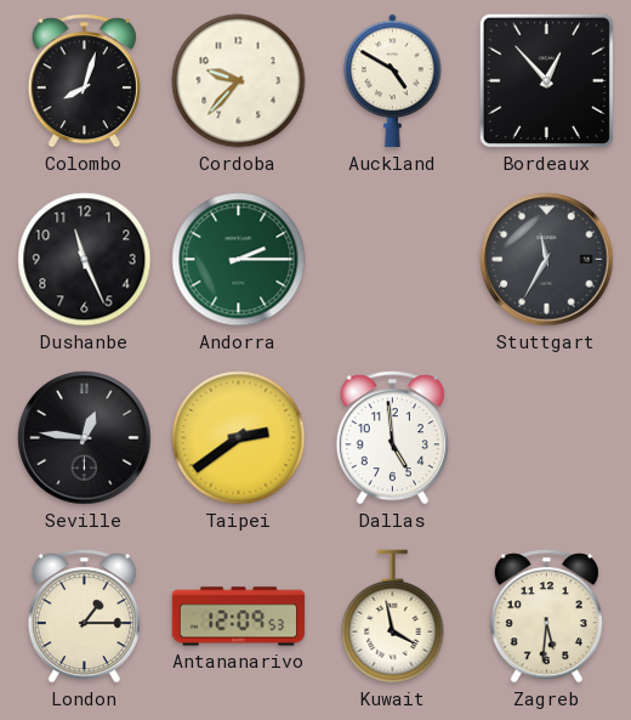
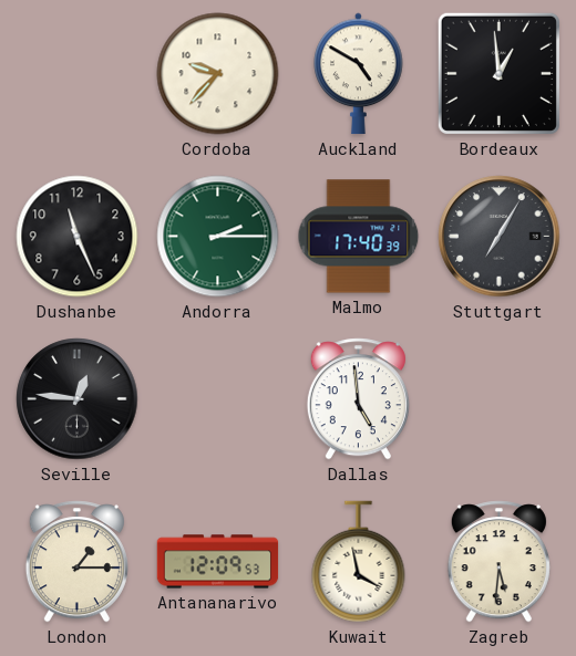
Colombo: 8:03 -> none
Bordeaux: 12:53 -> 12:59
Malmo: none -> 17:40
Stuttgart: 11:35 -> 7:05
Taipei: 2:39 -> none
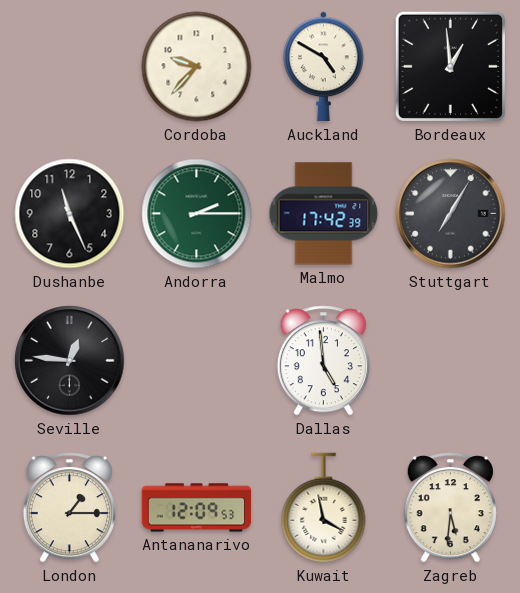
Malmo: 17:40 -> 17:42
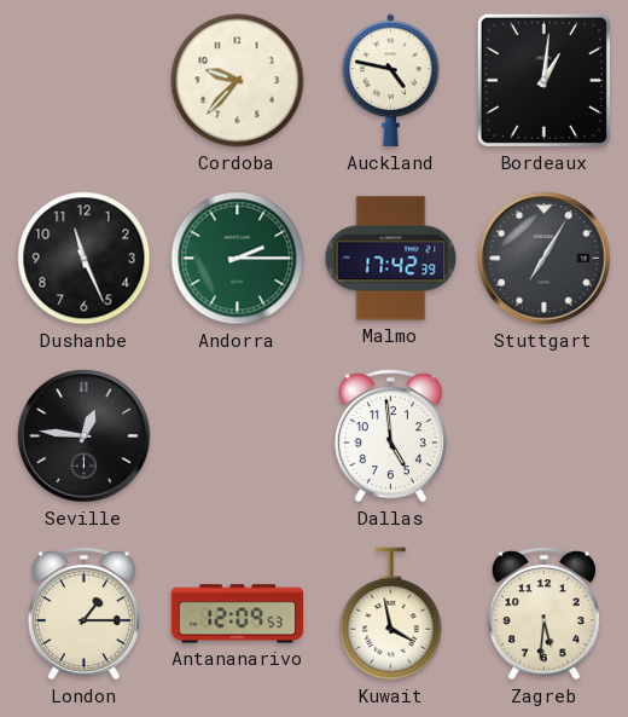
Auckland: 4:50 -> 4:47
Bordeaux: 12:59 -> 1:01
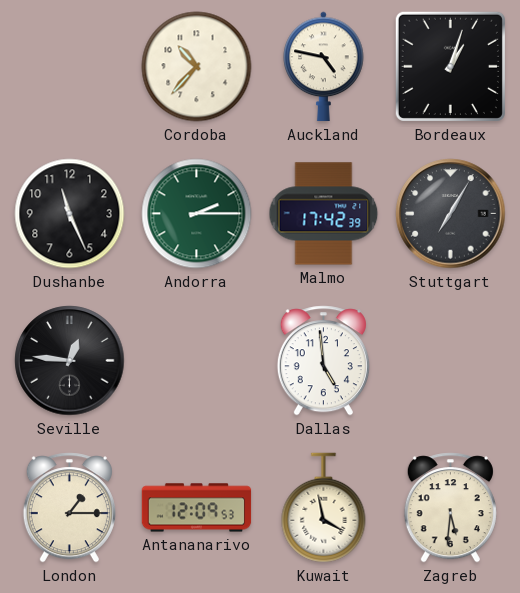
Cordoba: 9:37 -> 10:37
Bordeaux: 1:01 -> 1:03
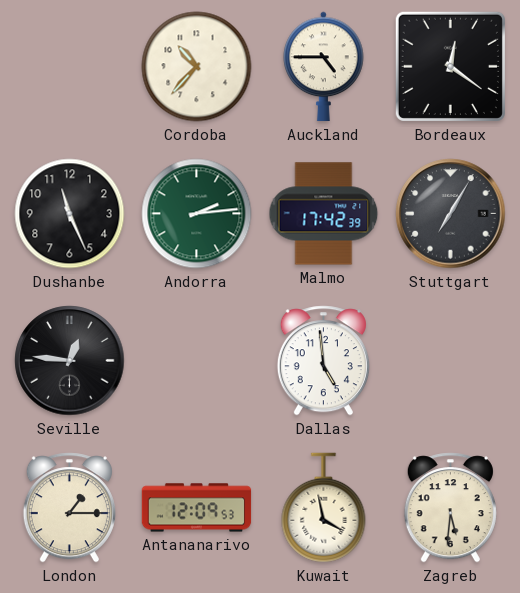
Auckland: 4:47 -> 4:45
Bordeaux: 1:03 -> 12:21
Andorra: 2:15 -> 2:14
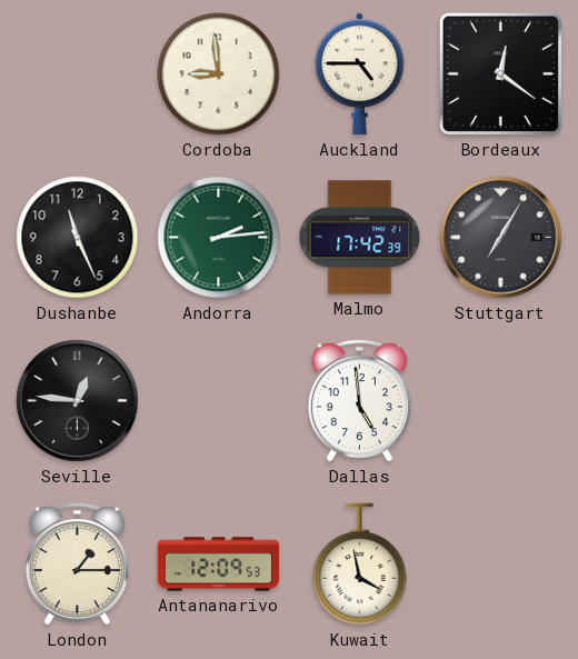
Cordoba: 10:37 -> 8:59
Zagreb: 5:31 -> none
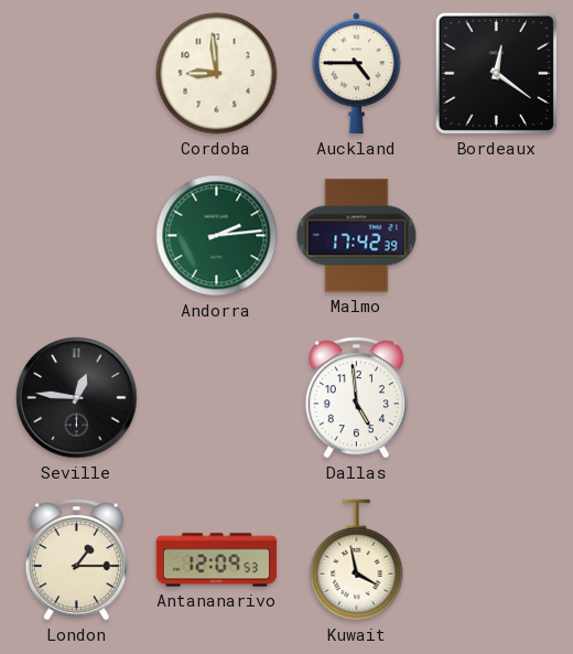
Dushanbe: 11:26 -> none
Stuttgart: 7:05 -> none
